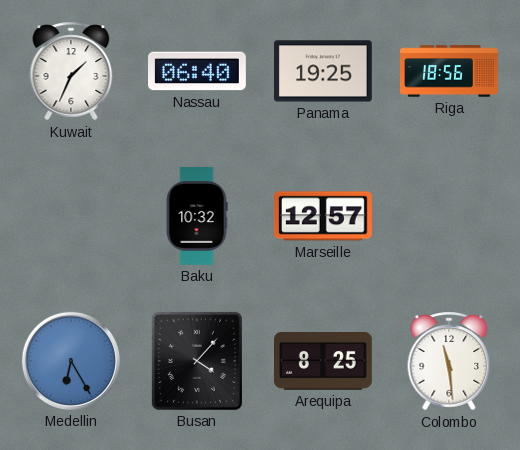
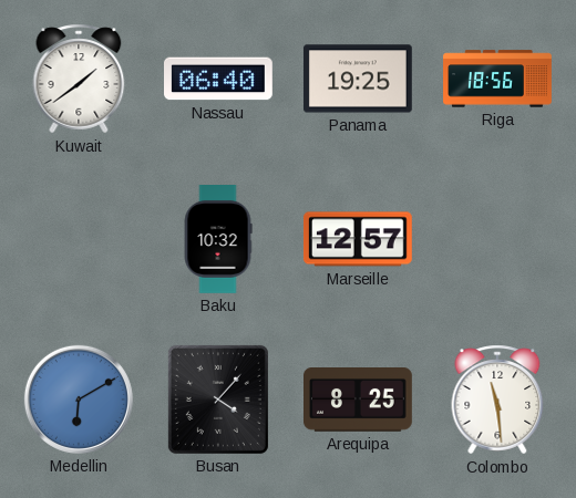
Kuwait: 1:34 -> 1:39
Medellin: 6:25 -> 6:10
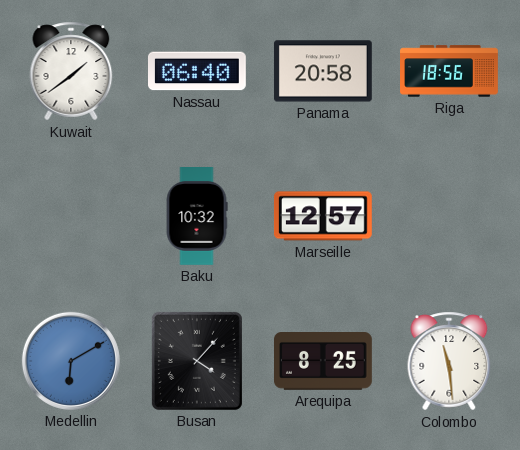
Panama: 19:25 -> 20:58
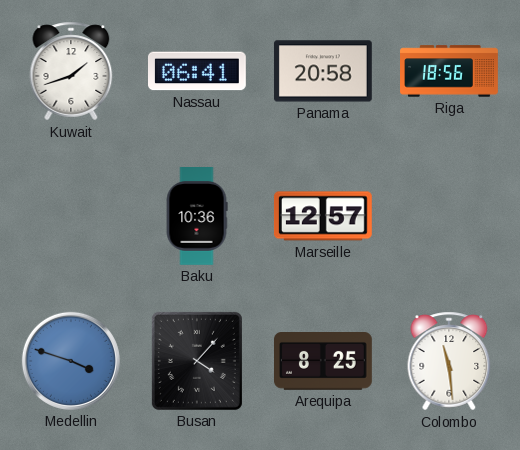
Kuwait: 1:39 -> 1:42
Nassau: 06:40 -> 06:41
Baku: 10:32 -> 10:36
Medellin: 6:10 -> 3:48
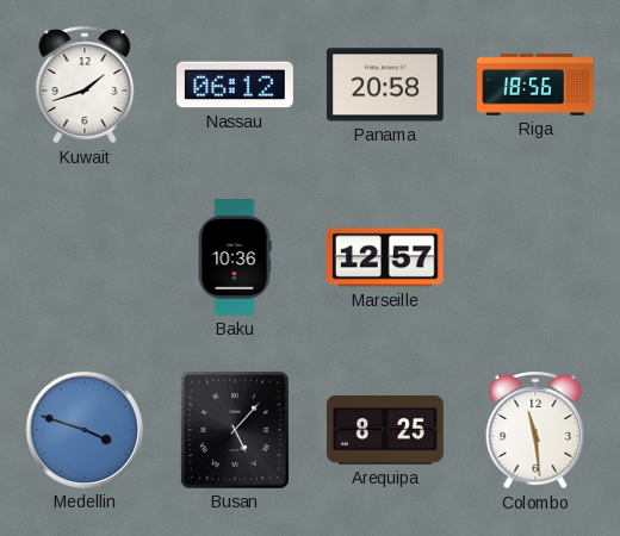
Nassau: 06:41 -> 06:12
Busan: 4:07 -> 5:07
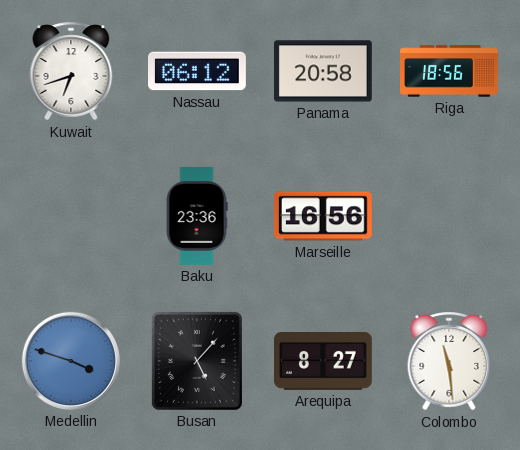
Kuwait: 1:42 -> 6:42
Baku: 10:36 -> 23:36
Marseille: 12:57 -> 16:56
Arequipa: 8:25 -> 8:27
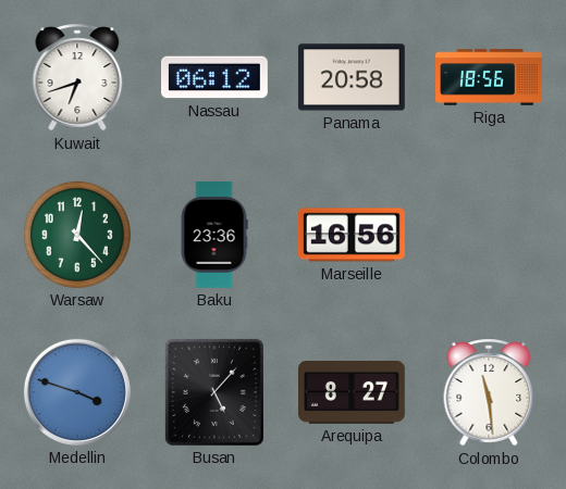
Warsaw: none -> 12:23
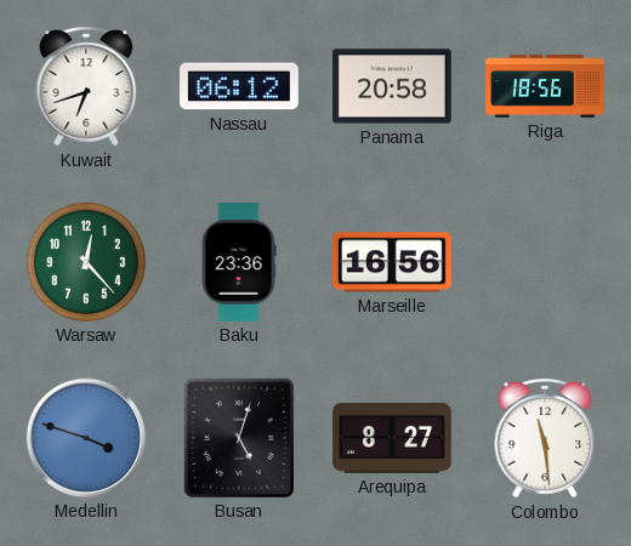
Busan: 5:07 -> 5:03
